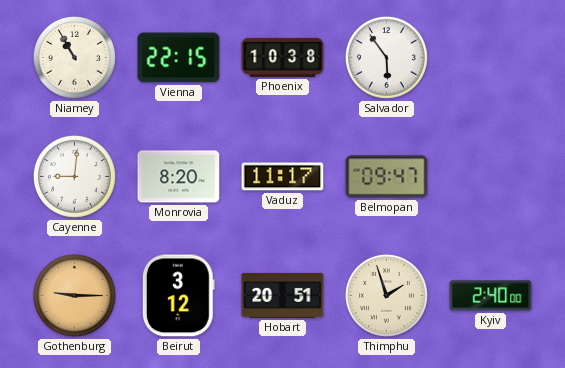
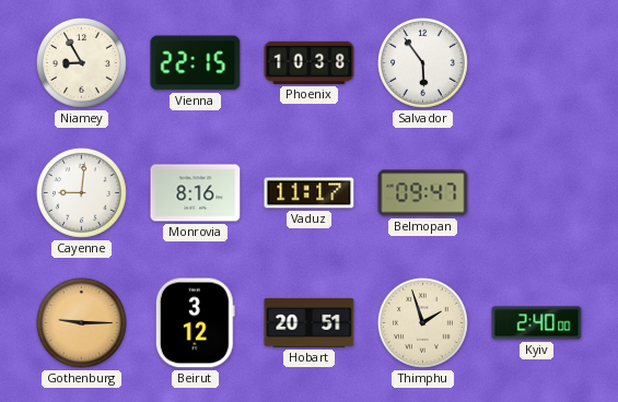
Niamey: 10:55 -> 8:55
Monrovia: 8:20 -> 8:16
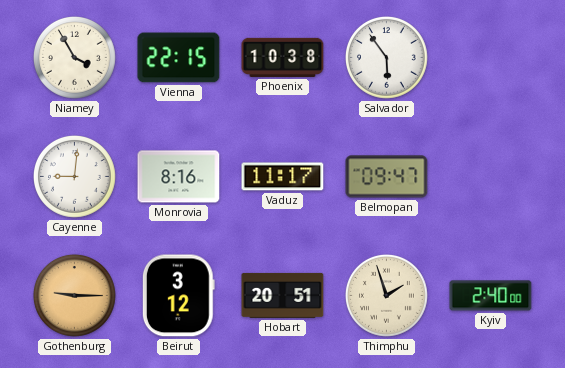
Niamey: 8:55 -> 3:55
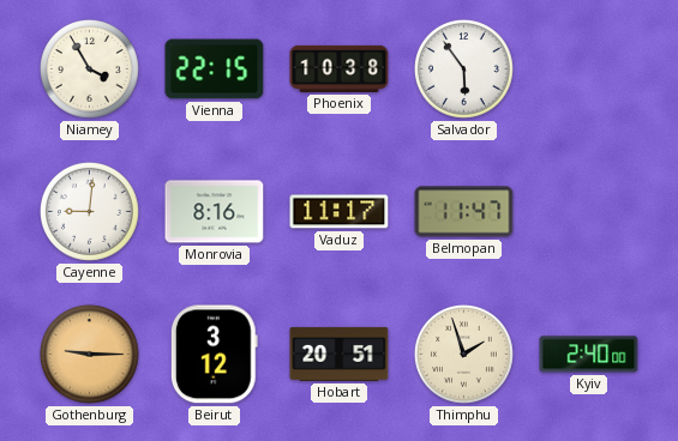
Belmopan: 09:47 -> 11:47
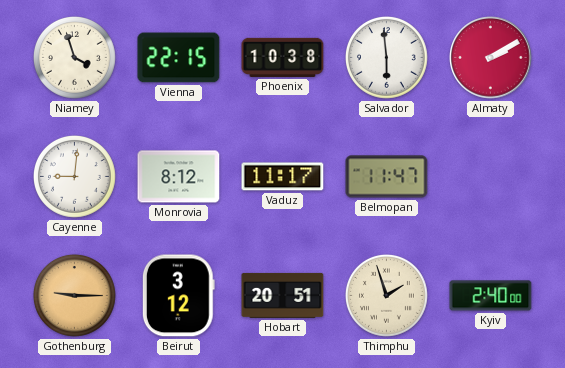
Niamey: 3:55 -> 3:57
Salvador: 5:54 -> 5:59
Almaty: none -> 2:10
Monrovia: 8:16 -> 8:12
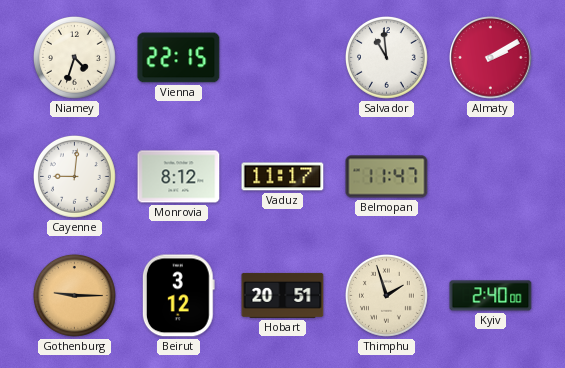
Niamey: 3:57 -> 4:33
Phoenix: 10:38 -> none
Salvador: 5:59 -> 10:59
